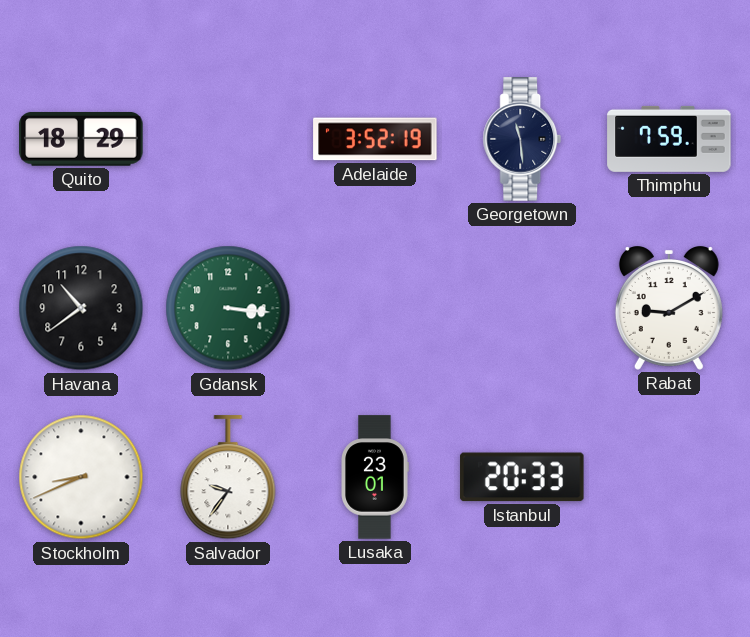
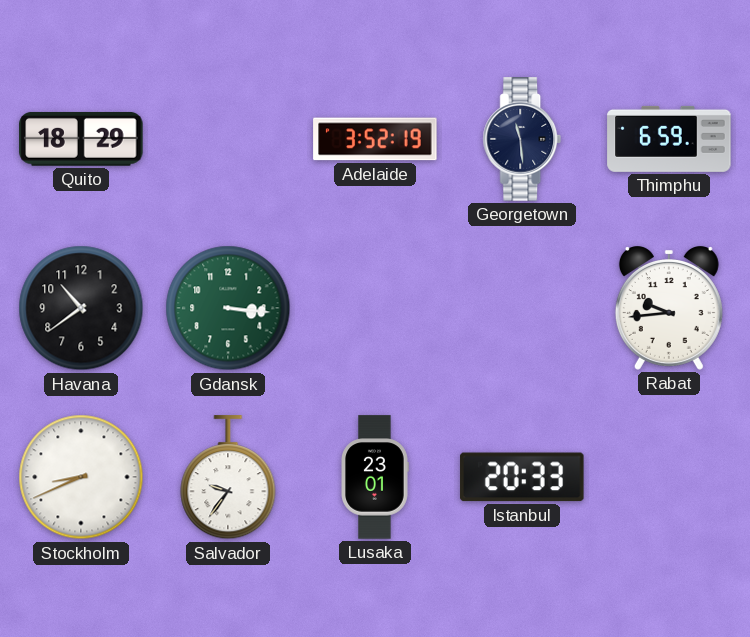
Thimphu: 7:59 -> 6:59
Rabat: 9:10 -> 9:44
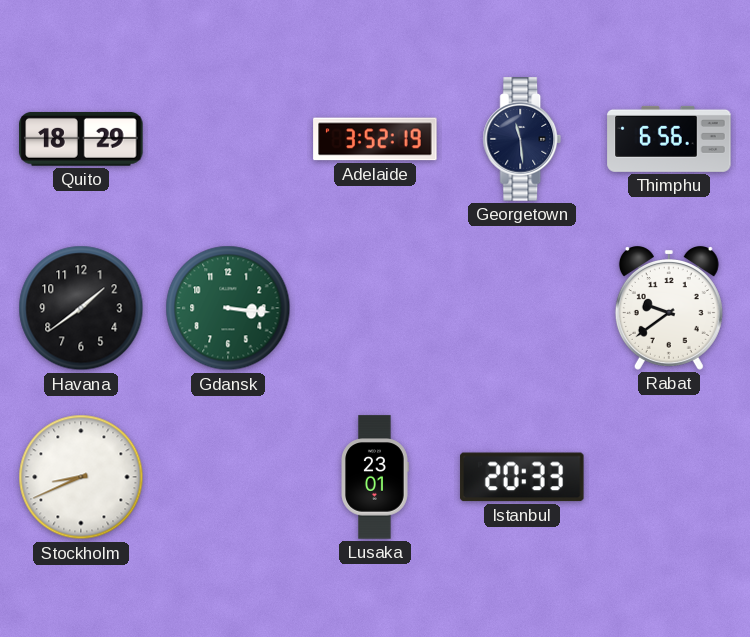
Thimphu: 6:59 -> 6:56
Havana: 10:39 -> 1:39
Rabat: 9:44 -> 9:39
Salvador: 9:36 -> none
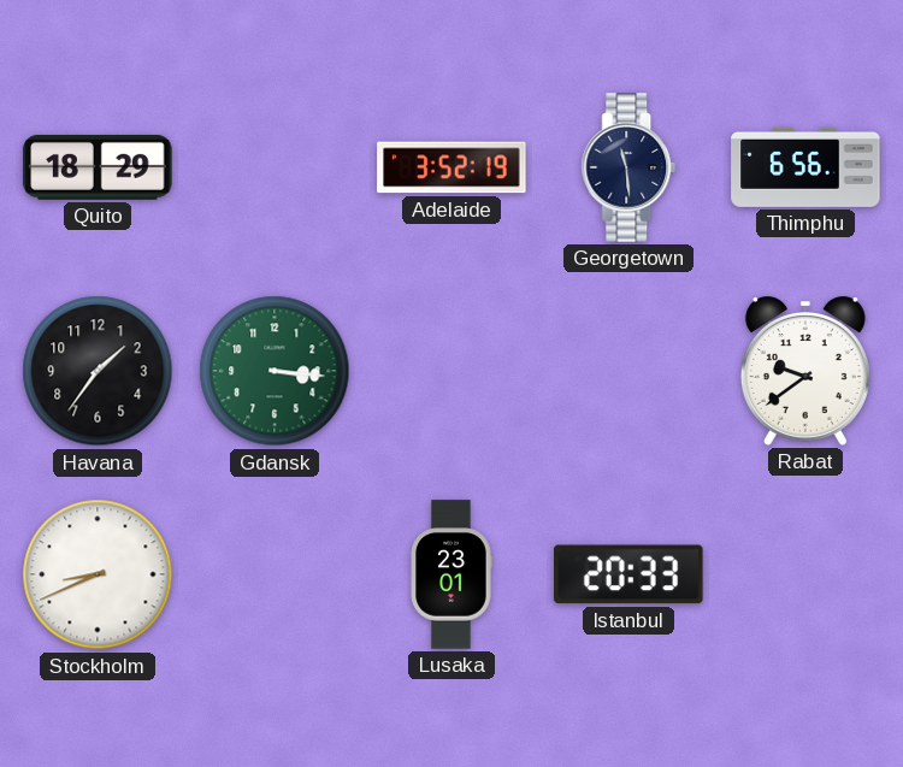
Havana: 1:39 -> 1:36
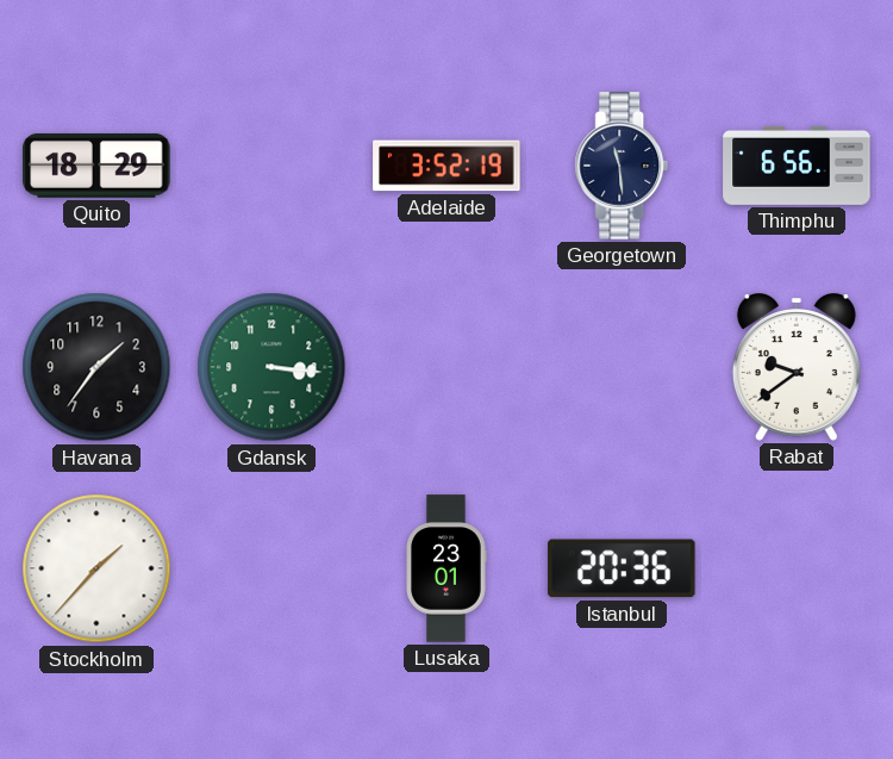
Stockholm: 8:41 -> 1:37
Istanbul: 20:33 -> 20:36
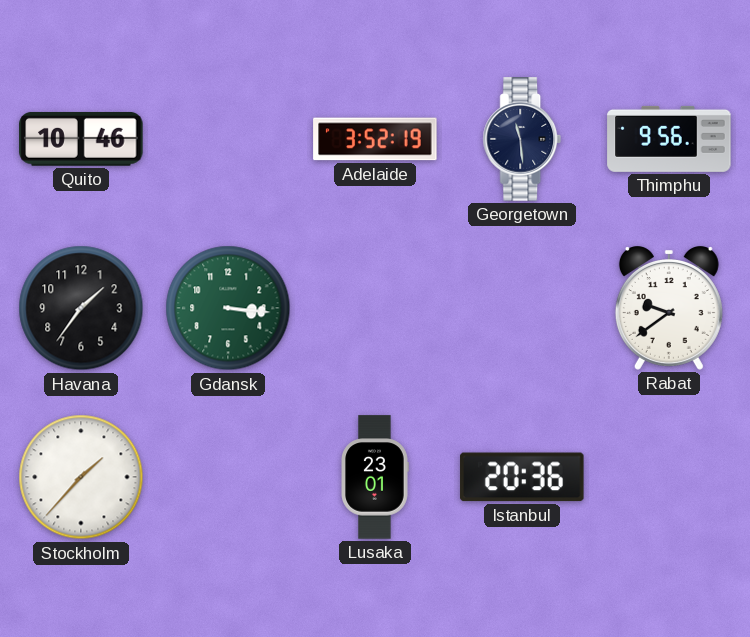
Quito: 18:29 -> 10:46
Thimphu: 6:56 -> 9:56
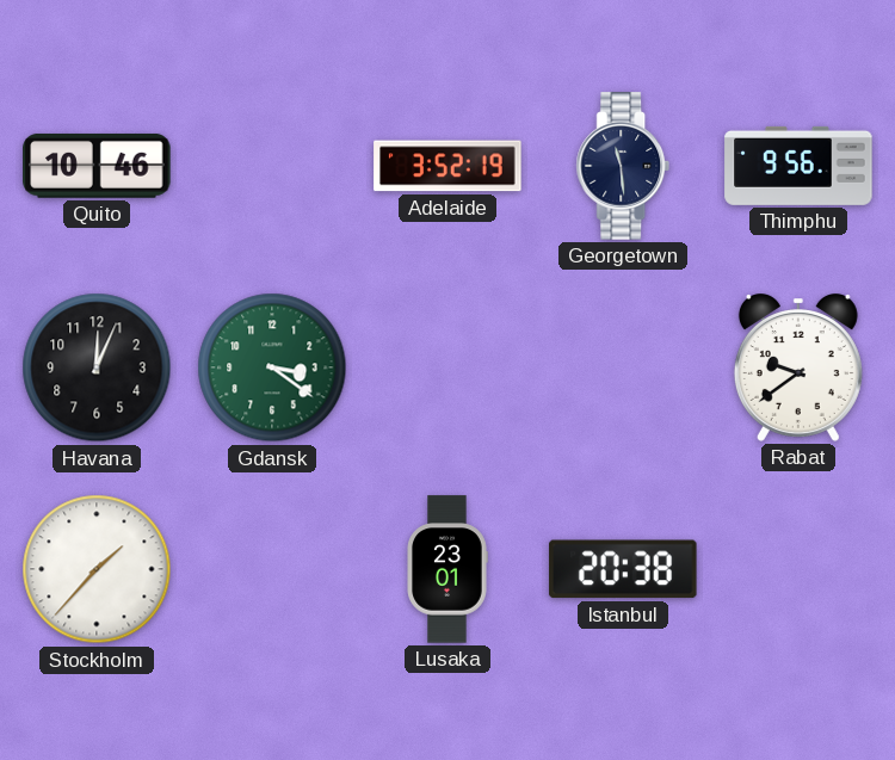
Havana: 1:36 -> 12:04
Gdansk: 3:16 -> 3:21
Istanbul: 20:36 -> 20:38
